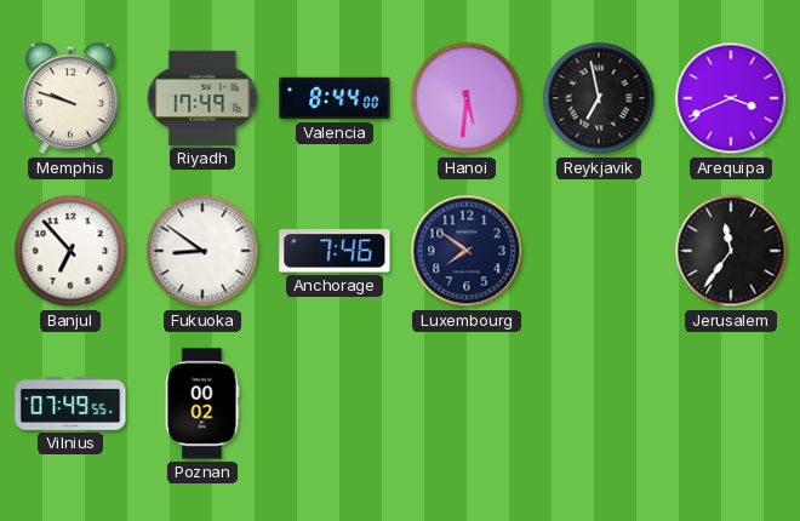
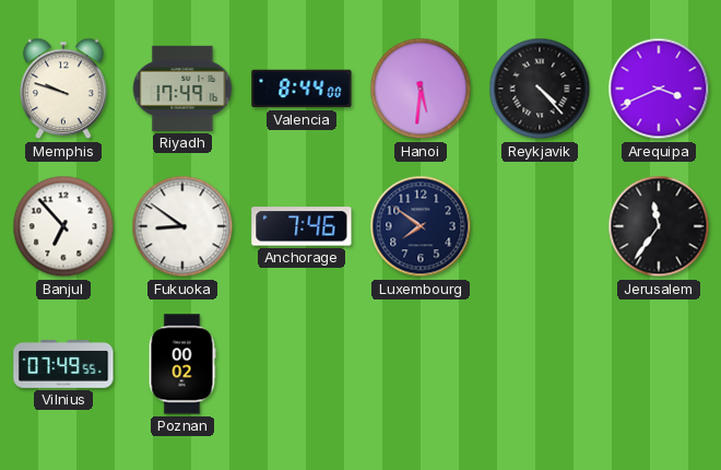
Reykjavik: 6:58 -> 4:23
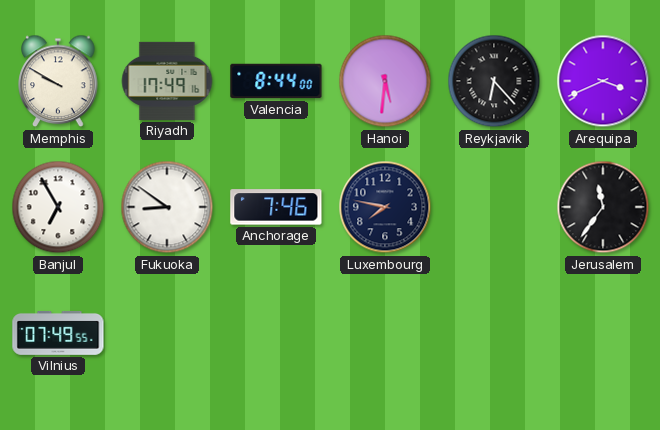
Memphis: 9:48 -> 9:50
Reykjavik: 4:23 -> 6:23
Banjul: 6:53 -> 6:55
Luxembourg: 7:51 -> 7:47
Poznan: 00:02 -> none
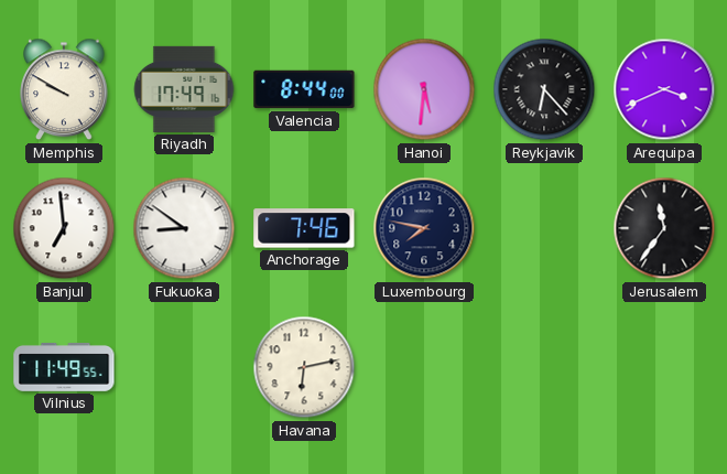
Banjul: 6:55 -> 6:59
Vilnius: 07:49 -> 11:49
Havana: none -> 6:13
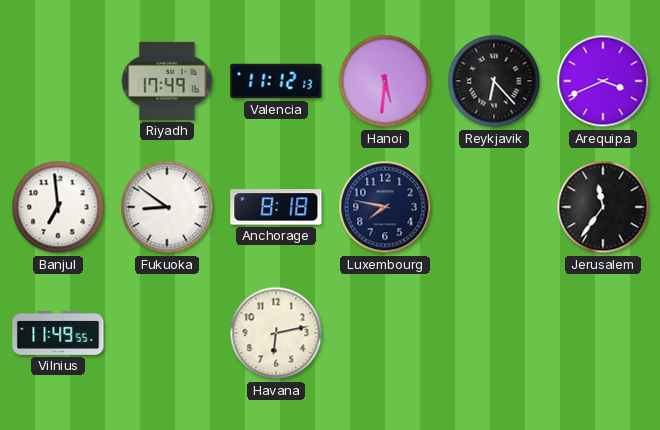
Memphis: 9:50 -> none
Valencia: 8:44 -> 11:12
Anchorage: 7:46 -> 8:18
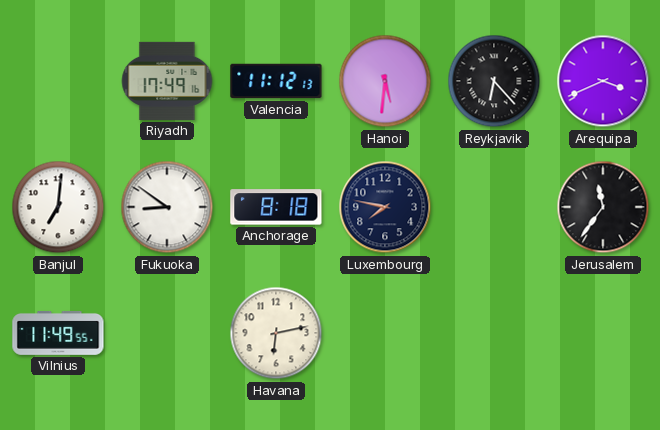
Banjul: 6:59 -> 7:01
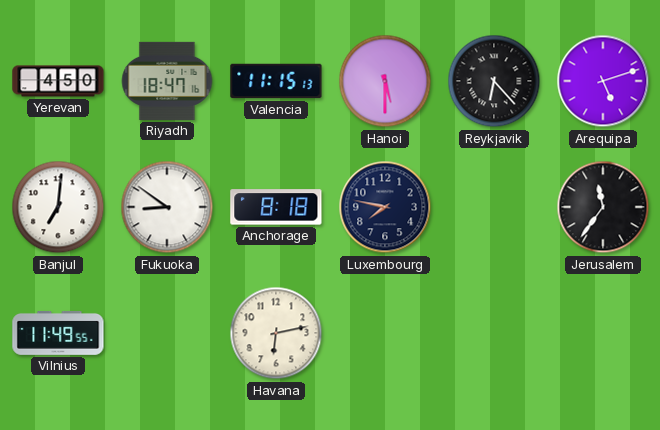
Yerevan: none -> 4:50
Riyadh: 17:49 -> 18:47
Valencia: 11:12 -> 11:15
Hanoi: 5:31 -> 5:30
Arequipa: 3:41 -> 5:12
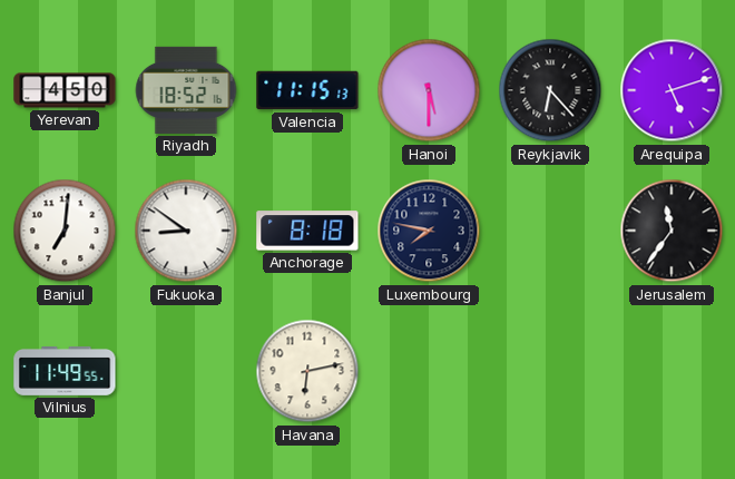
Riyadh: 18:47 -> 18:52
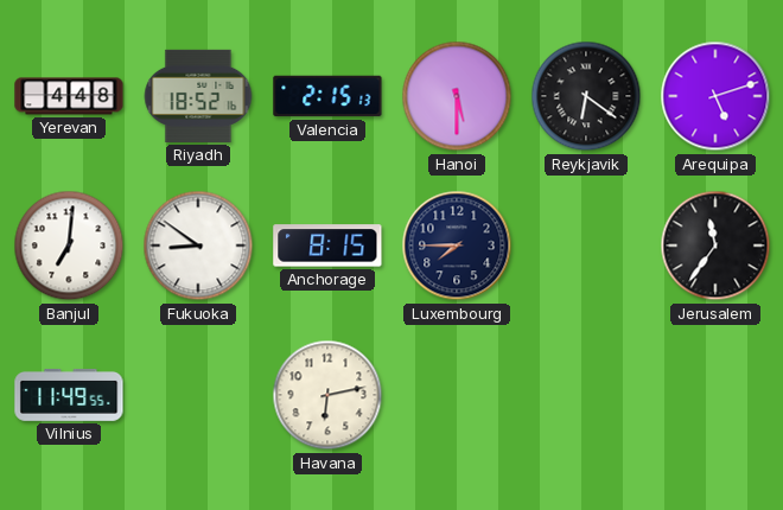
Yerevan: 4:50 -> 4:48
Valencia: 11:15 -> 2:15
Reykjavik: 6:23 -> 6:21
Anchorage: 8:18 -> 8:15
Luxembourg: 7:47 -> 7:45
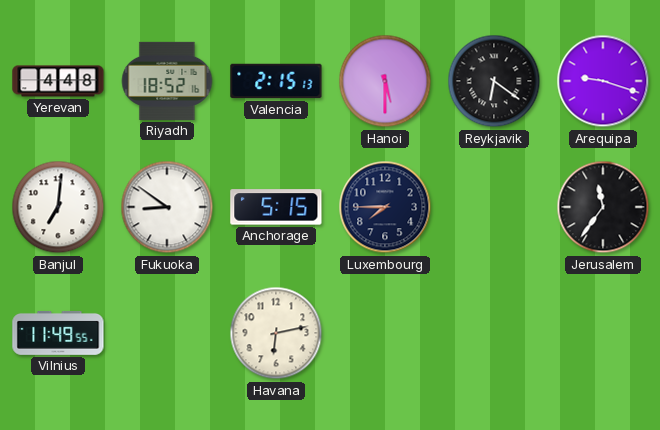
Arequipa: 5:12 -> 9:18
Anchorage: 8:15 -> 5:15
